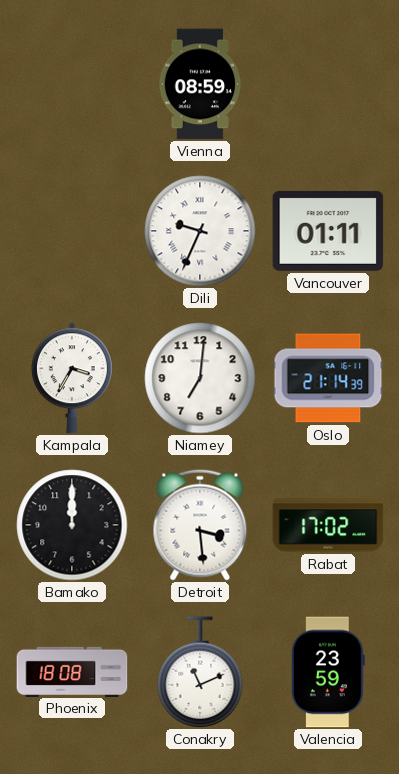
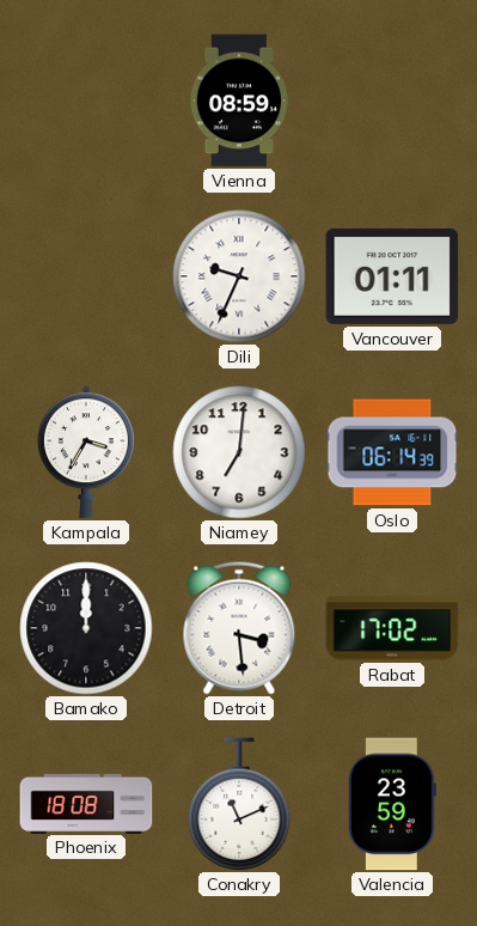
Oslo: 21:14 -> 06:14
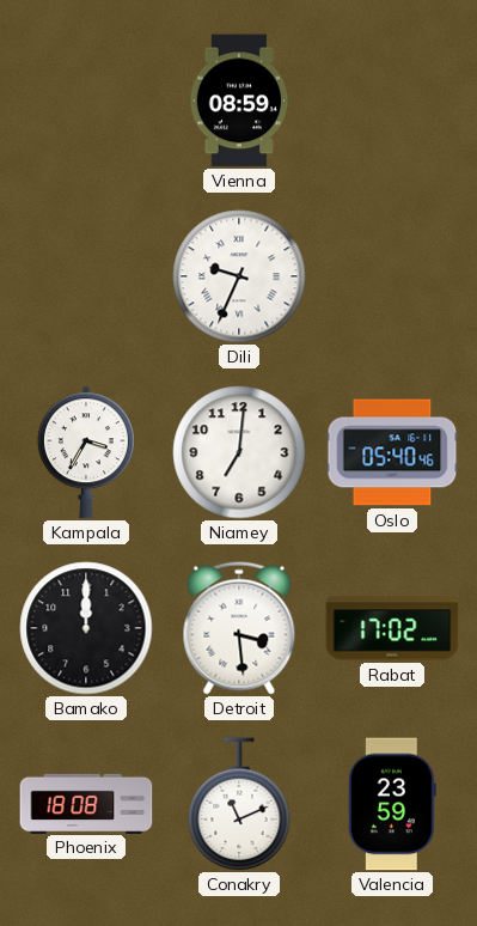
Vancouver: 01:11 -> none
Oslo: 06:14 -> 05:40
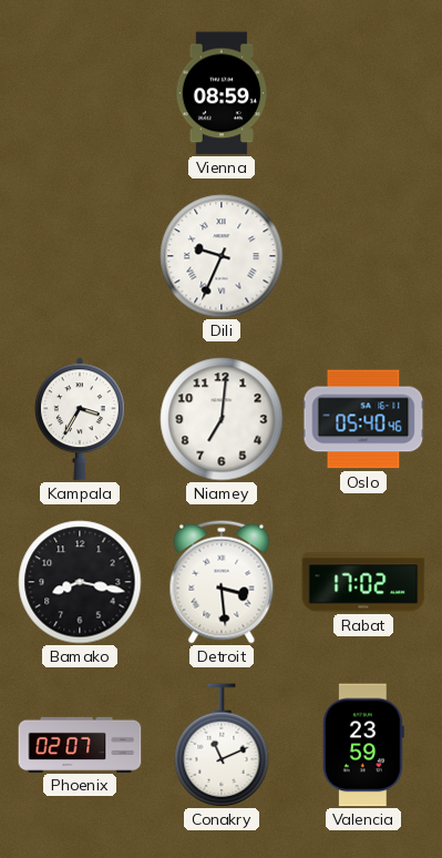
Bamako: 12:00 -> 8:17
Phoenix: 18:08 -> 02:07
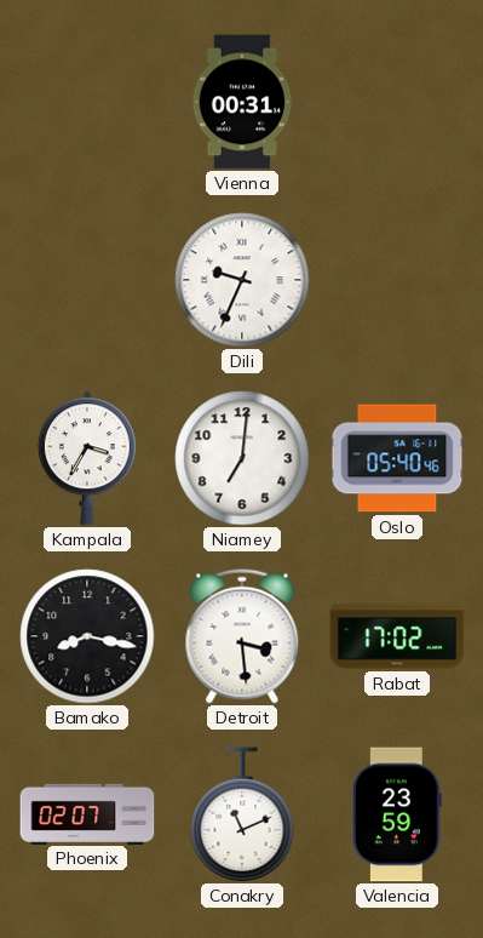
Vienna: 08:59 -> 00:31
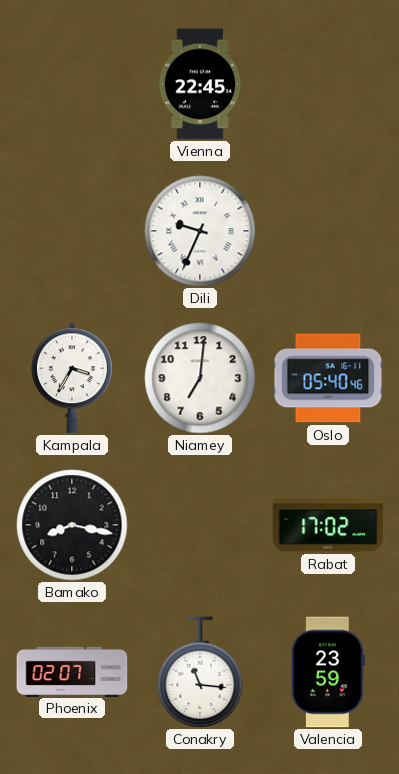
Vienna: 00:31 -> 22:45
Detroit: 3:29 -> none
Conakry: 11:11 -> 11:16
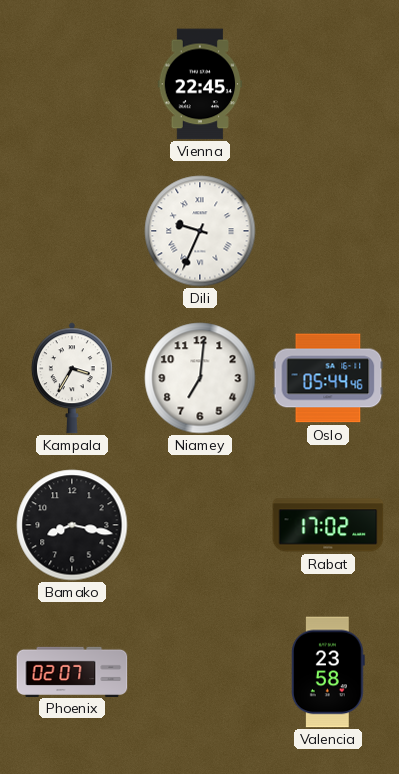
Oslo: 05:40 -> 05:44
Conakry: 11:16 -> none
Valencia: 23:59 -> 23:58
